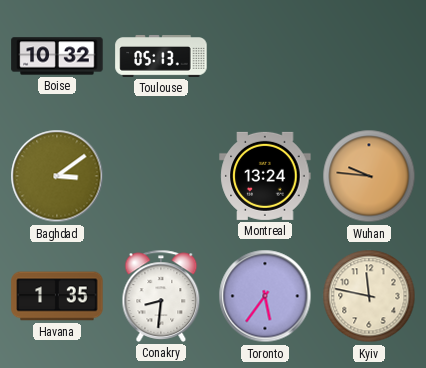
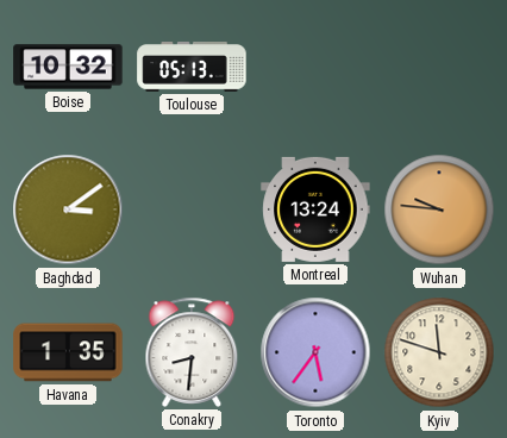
Kyiv: 11:47 -> 11:48
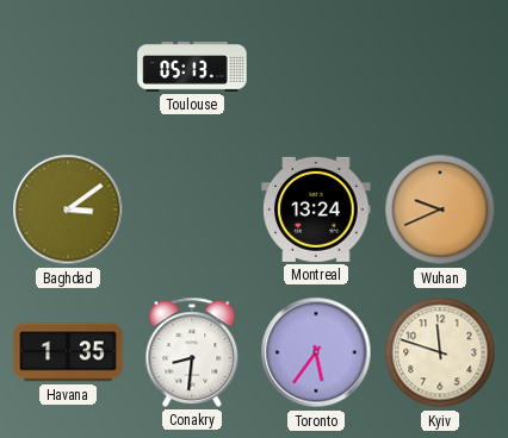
Boise: 10:32 -> none
Wuhan: 9:46 -> 9:41
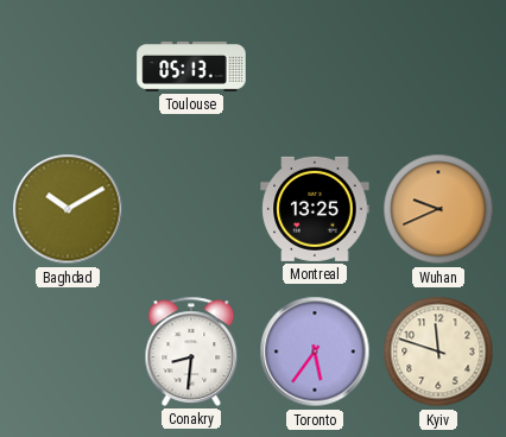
Baghdad: 3:09 -> 10:10
Montreal: 13:24 -> 13:25
Havana: 1:35 -> none
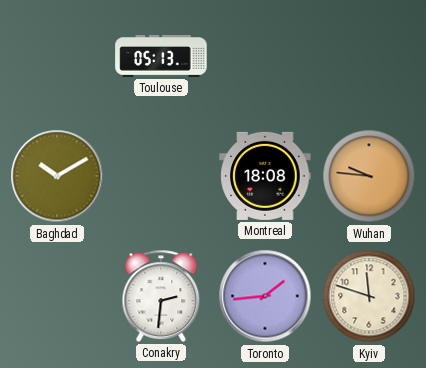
Montreal: 13:25 -> 18:08
Wuhan: 9:41 -> 9:46
Conakry: 8:31 -> 2:31
Toronto: 5:36 -> 1:44
